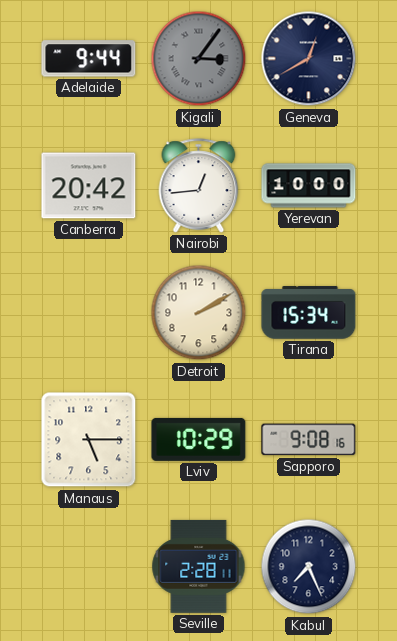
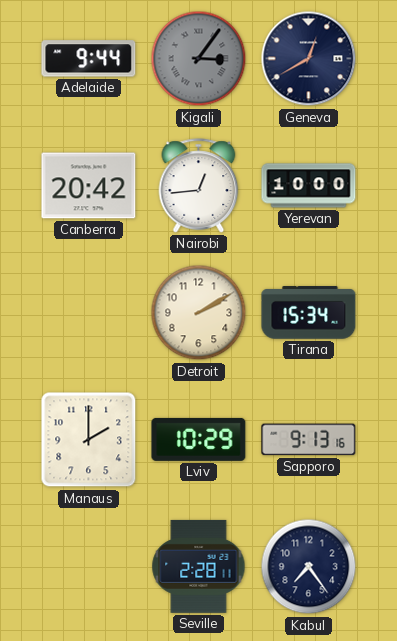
Manaus: 5:15 -> 2:00
Sapporo: 9:08 -> 9:13
Kabul: 7:26 -> 7:24
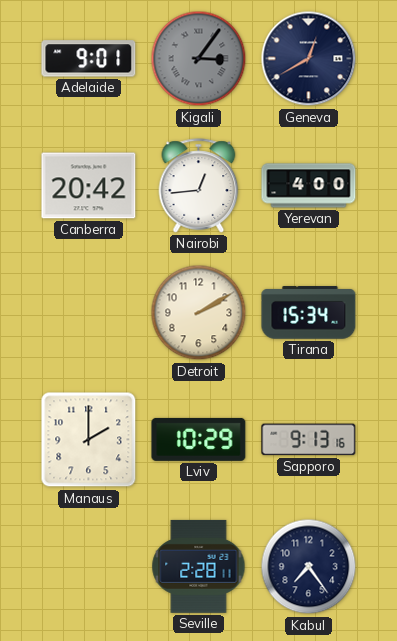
Adelaide: 9:44 -> 9:01
Yerevan: 10:00 -> 4:00
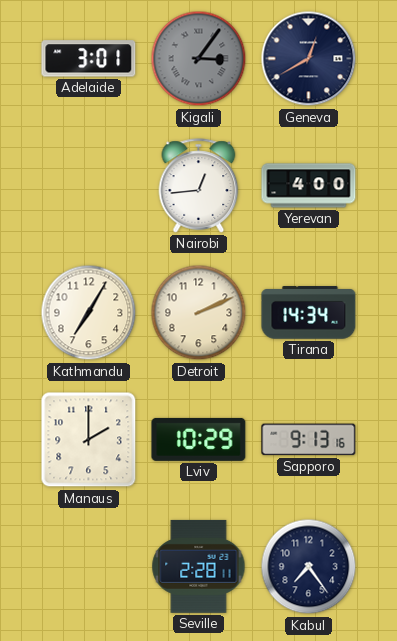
Adelaide: 9:01 -> 3:01
Canberra: 20:42 -> none
Kathmandu: none -> 7:05
Detroit: 2:10 -> 2:11
Tirana: 15:34 -> 14:34
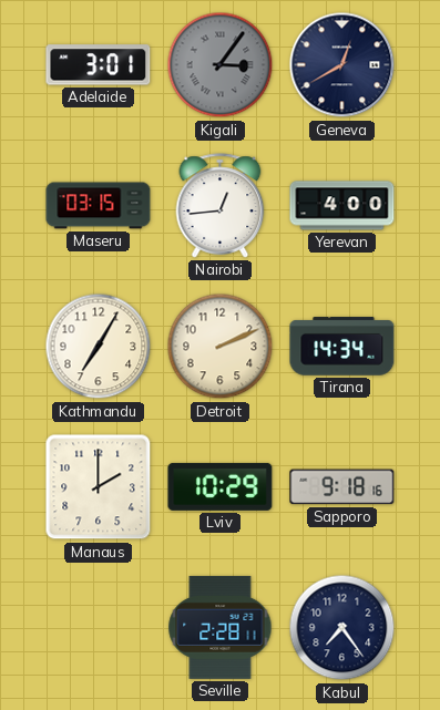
Maseru: none -> 03:15
Sapporo: 9:13 -> 9:18
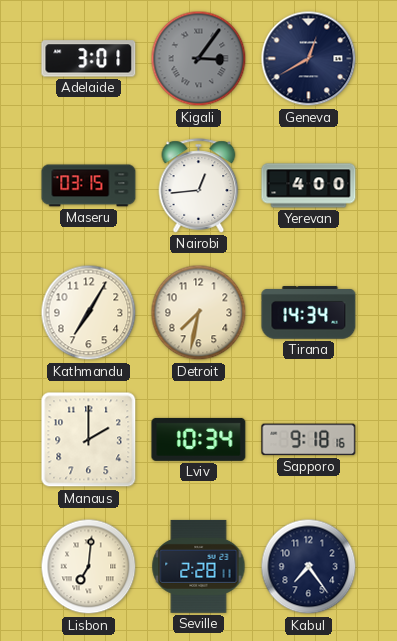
Detroit: 2:11 -> 7:32
Lviv: 10:29 -> 10:34
Lisbon: none -> 7:01
